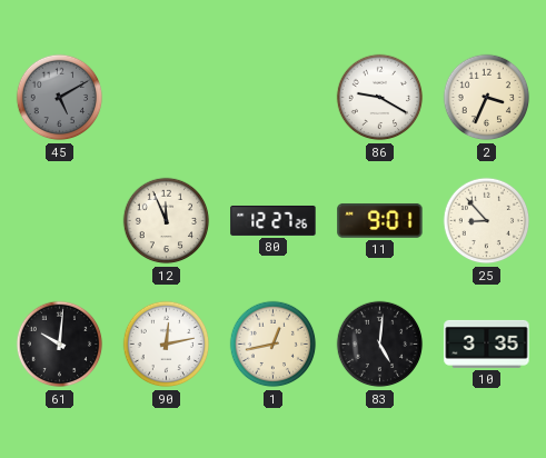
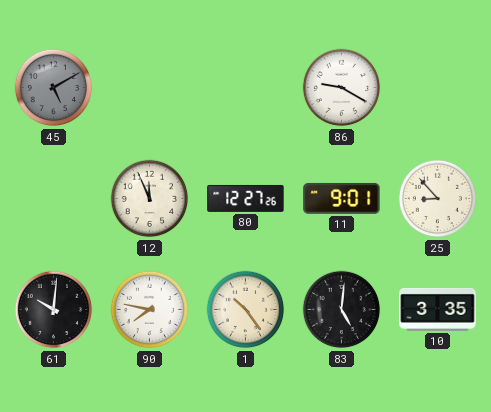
2: 3:34 -> none
90: 12:13 -> 7:47
1: 12:43 -> 10:24
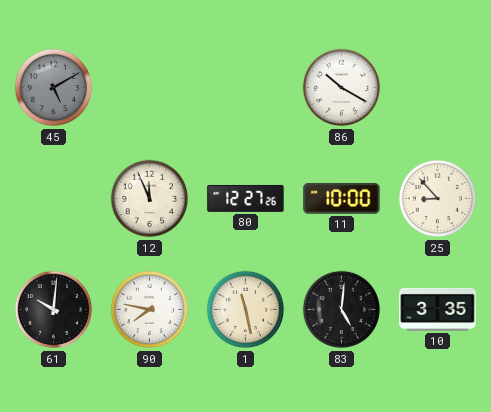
86: 9:20 -> 10:20
11: 9:01 -> 10:00
1: 10:24 -> 11:28
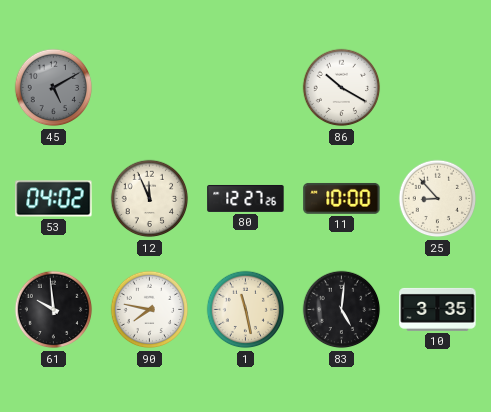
53: none -> 04:02
61: 10:01 -> 9:59
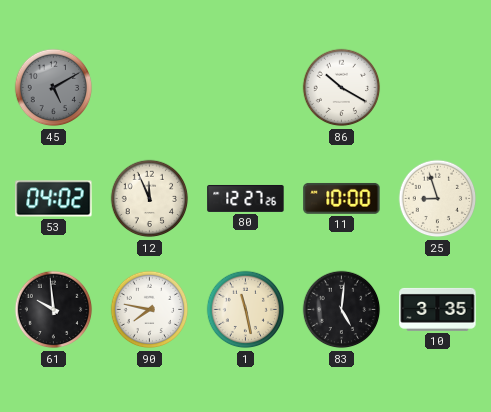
25: 8:53 -> 8:57
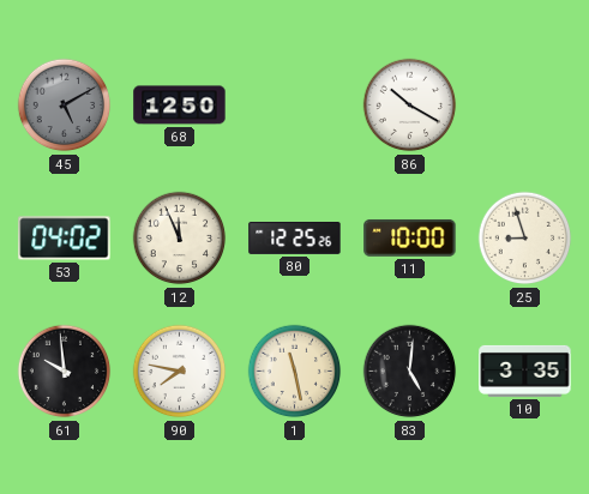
68: none -> 12:50
80: 12:27 -> 12:25
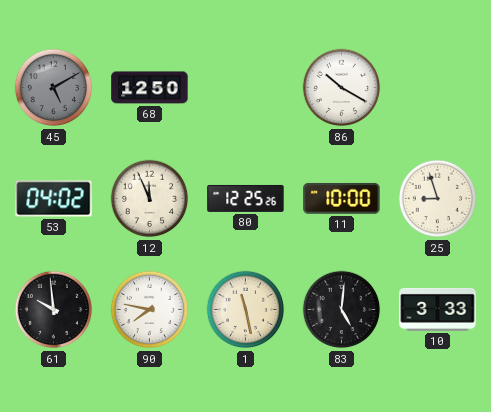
10: 3:35 -> 3:33
